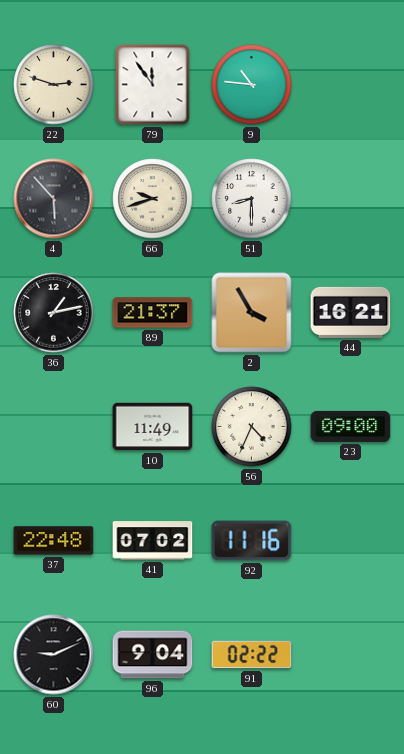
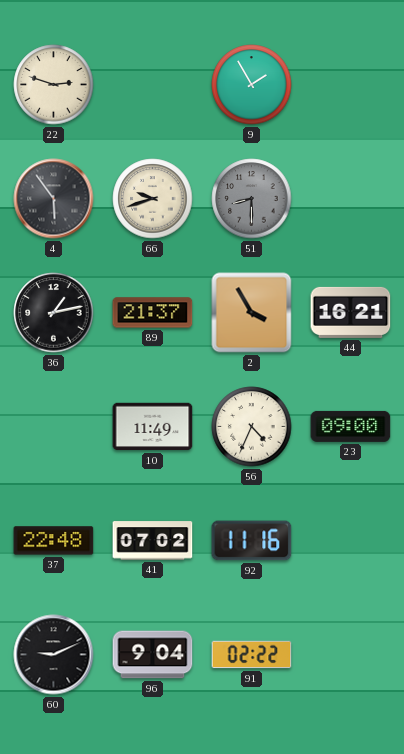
79: 11:54 -> none
9: 10:46 -> 1:55
4: 5:53 -> 5:54
51 dial: white -> grey
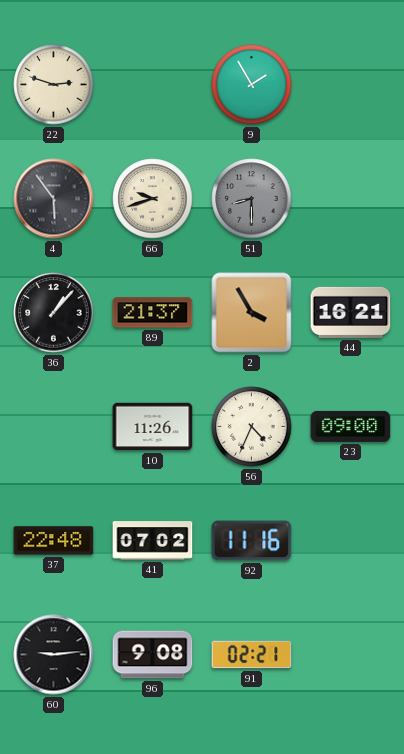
36: 1:13 -> 1:07
10: 11:49 -> 11:26
60: 9:11 -> 9:14
96: 9:04 -> 9:08
91: 02:22 -> 02:21
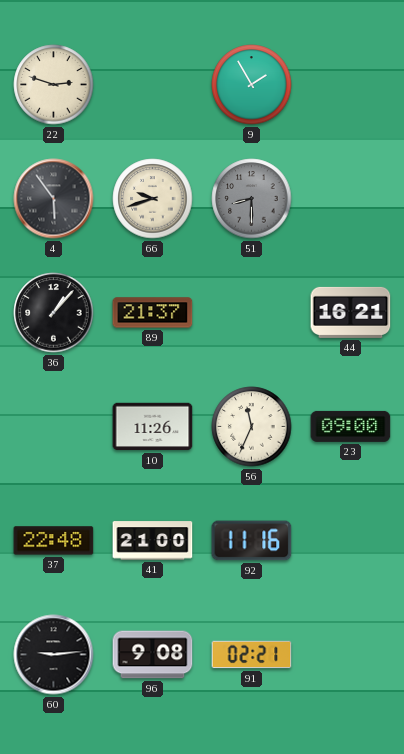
2: 3:55 -> none
56: 4:34 -> 11:34
41: 07:02 -> 21:00
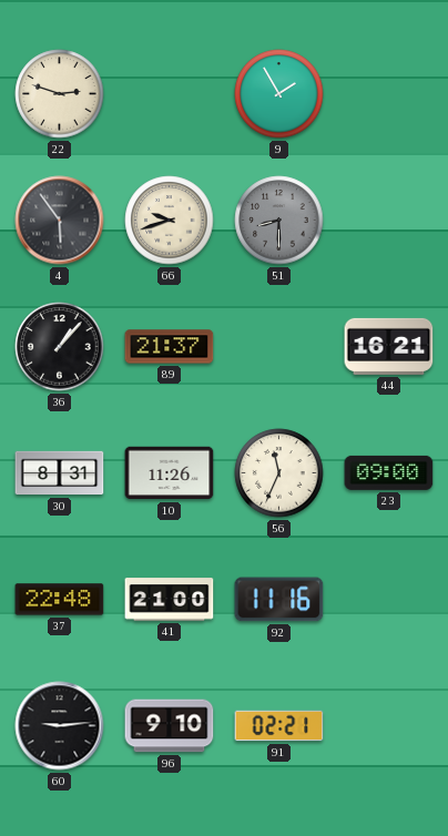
30: none -> 8:31
96: 9:08 -> 9:10
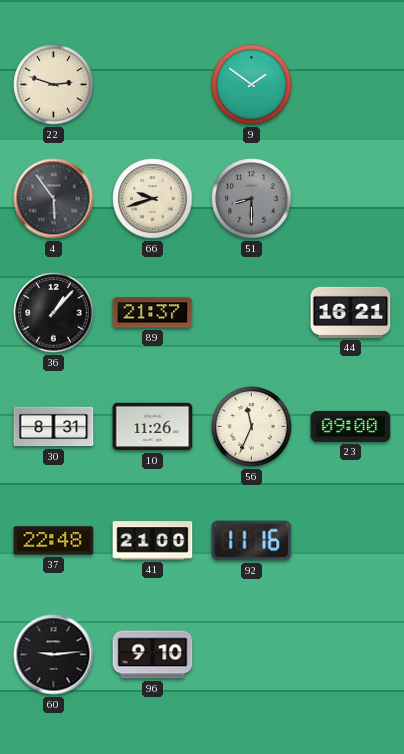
9: 1:55 -> 1:51
91: 02:21 -> none
